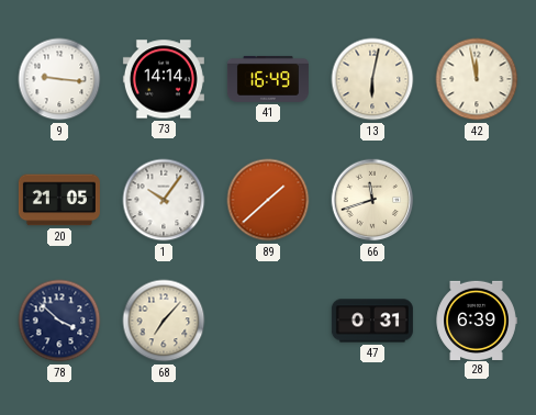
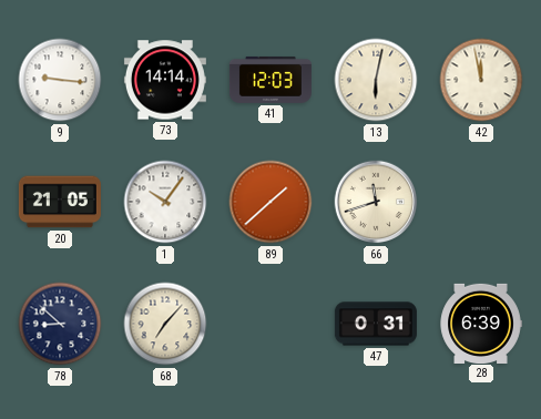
41: 16:49 -> 12:03
78: 3:52 -> 8:52
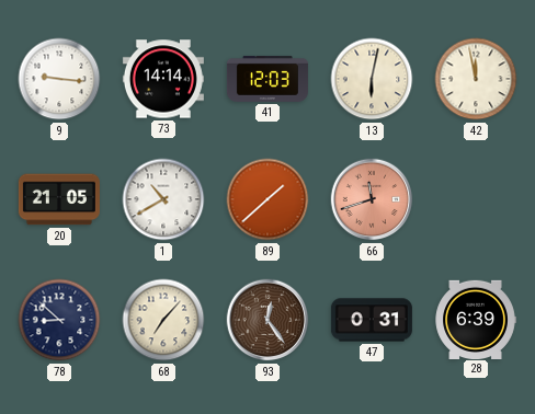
1: 10:06 -> 10:40
66 dial: cream -> salmon
93: none -> 12:24
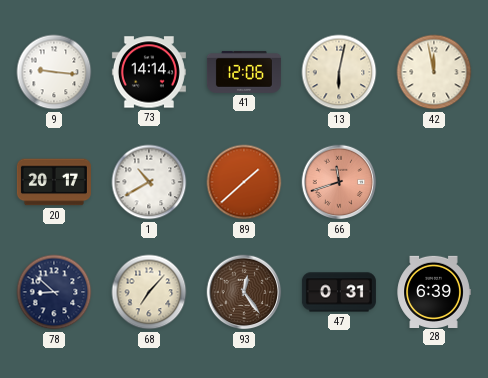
41: 12:03 -> 12:06
20: 21:05 -> 20:17
